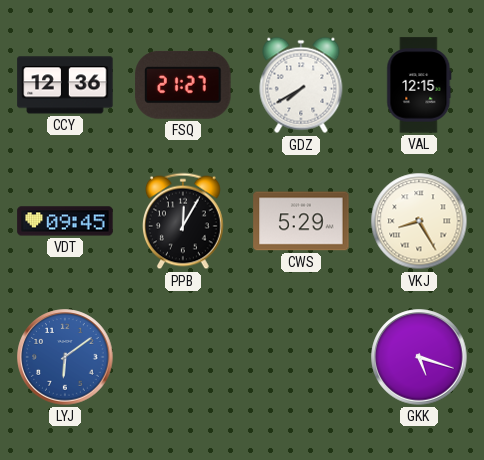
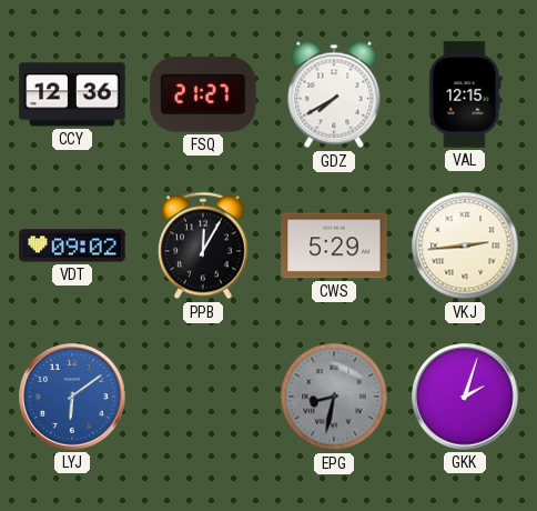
VDT: 09:45 -> 09:02
VKJ: 8:25 -> 2:44
EPG: none -> 8:32
GKK: 5:18 -> 2:03
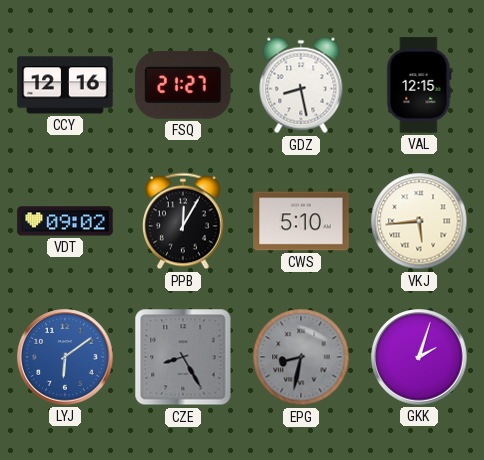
CCY: 12:36 -> 12:16
GDZ: 7:40 -> 8:28
CWS: 5:29 -> 5:10
VKJ: 2:44 -> 5:44
CZE: none -> 8:25
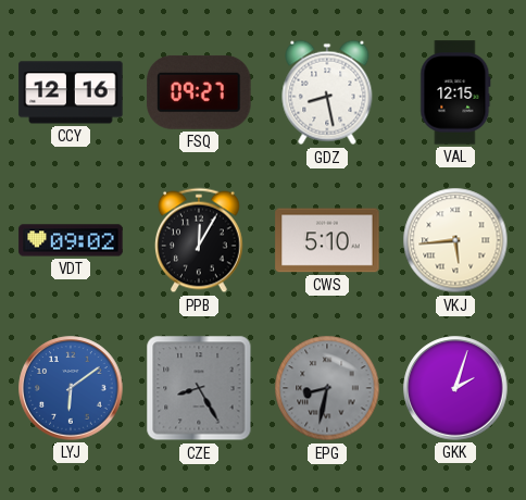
FSQ: 21:27 -> 09:27
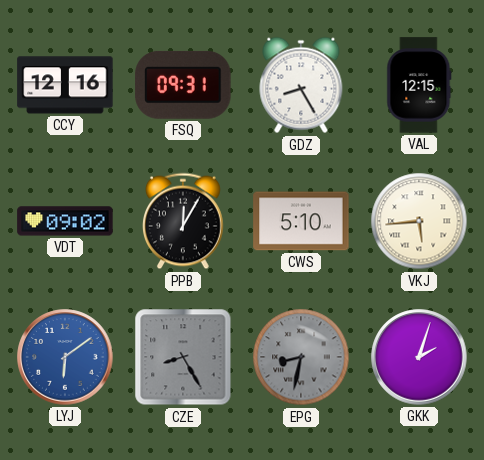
FSQ: 09:27 -> 09:31
GDZ: 8:28 -> 8:25
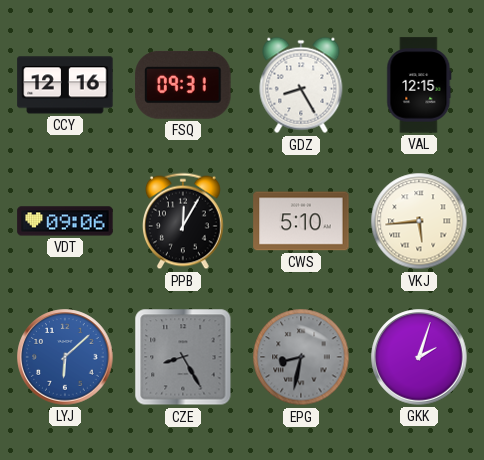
VDT: 09:02 -> 09:06
LYJ: 6:09 -> 6:08
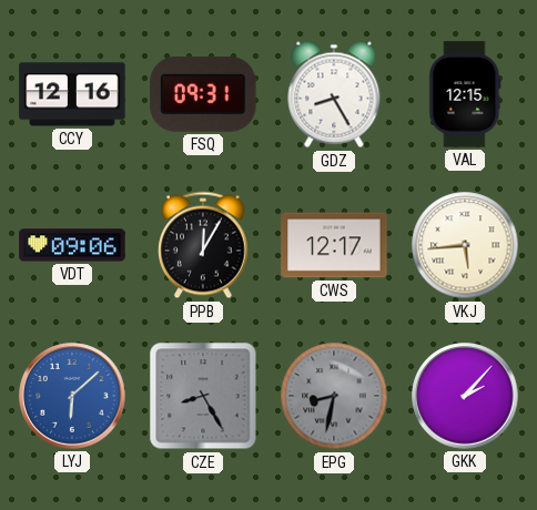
CWS: 5:10 -> 12:17
GKK: 2:03 -> 2:07
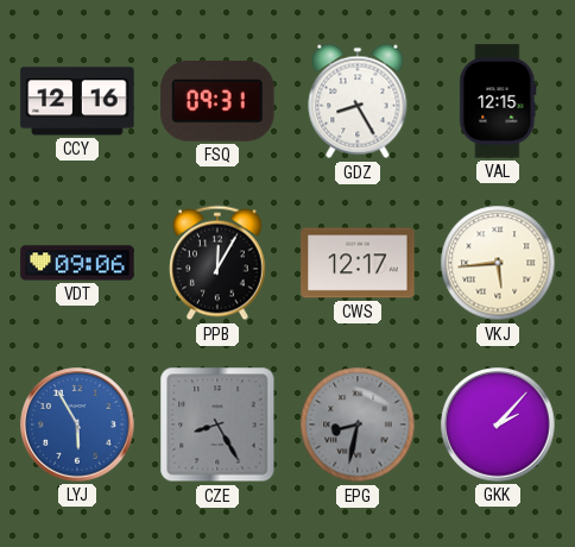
LYJ: 6:08 -> 5:55
